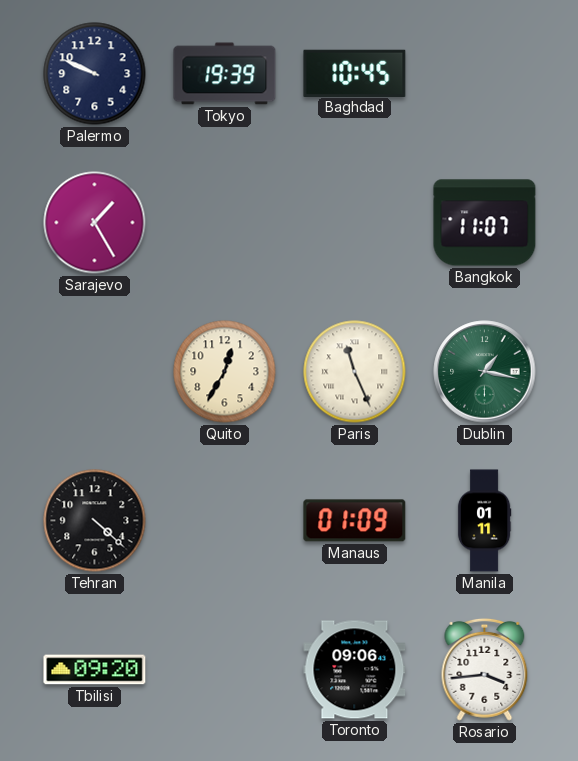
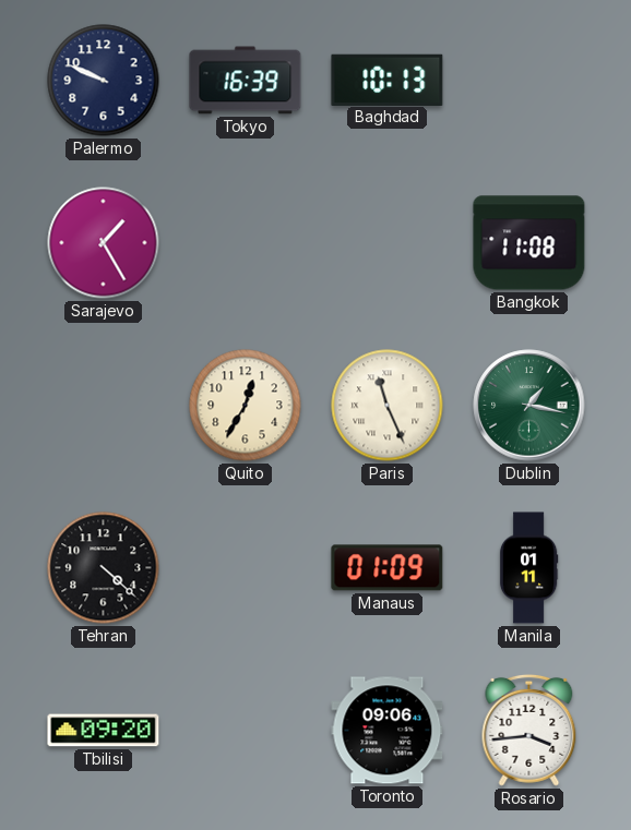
Tokyo: 19:39 -> 16:39
Baghdad: 10:45 -> 10:13
Bangkok: 11:07 -> 11:08
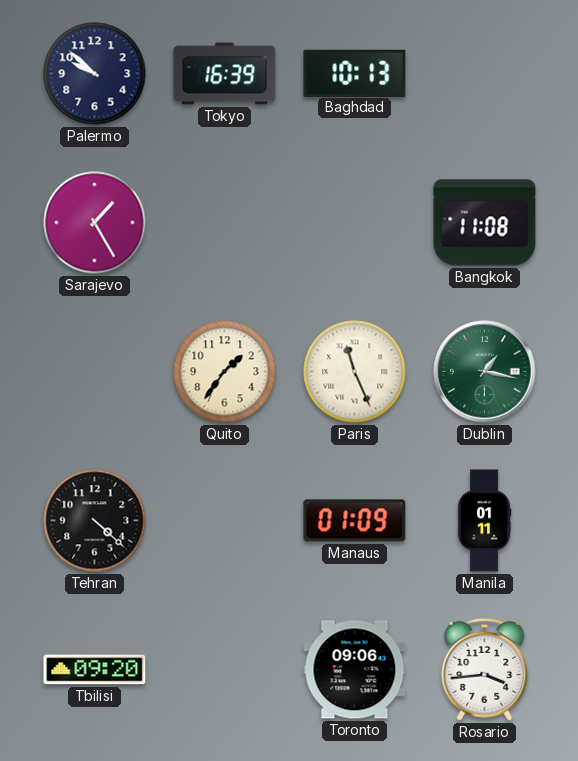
Palermo: 9:49 -> 9:52
Quito: 12:35 -> 1:36
